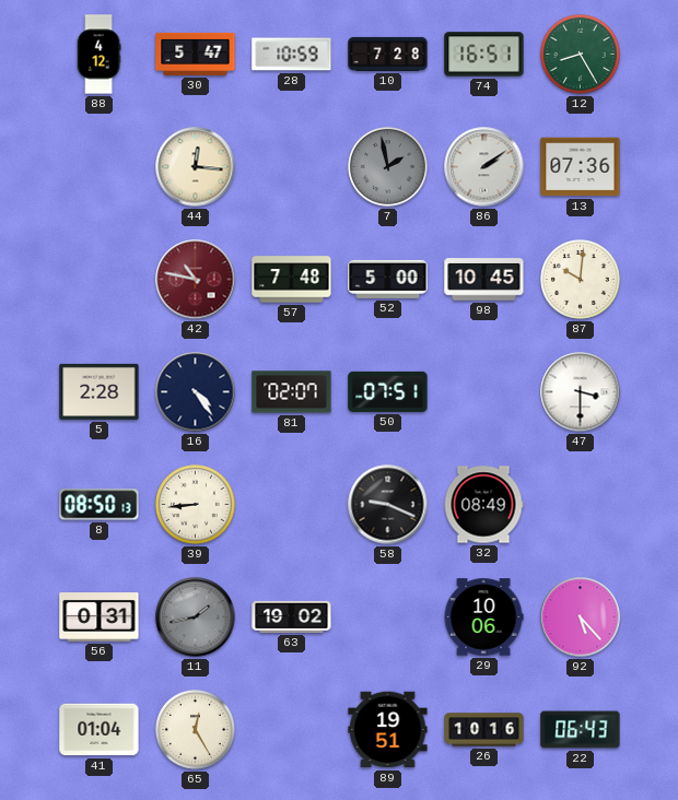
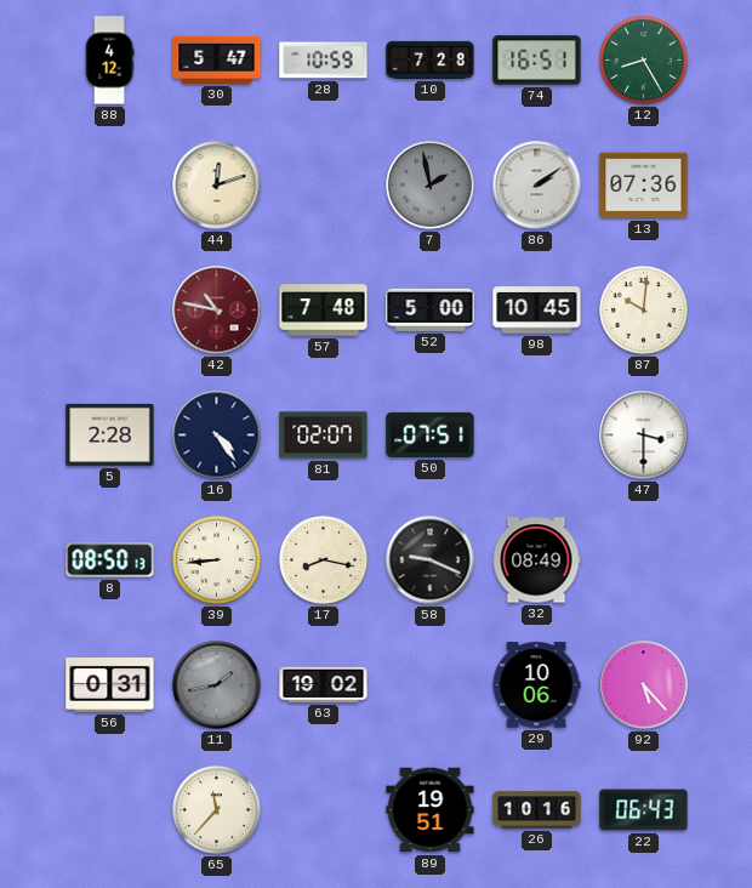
44: 12:16 -> 12:12
17: none -> 8:17
41: 01:04 -> none
65: 12:25 -> 11:37
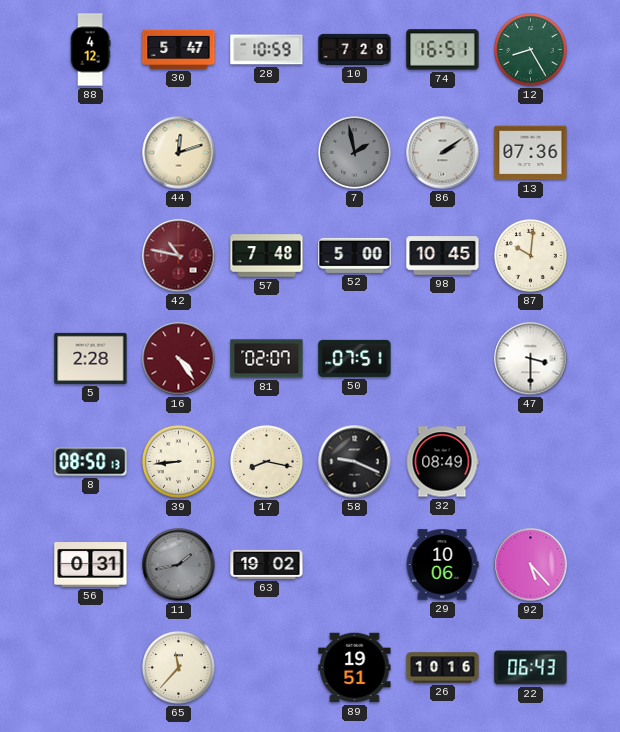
16 dial: navy -> burgundy
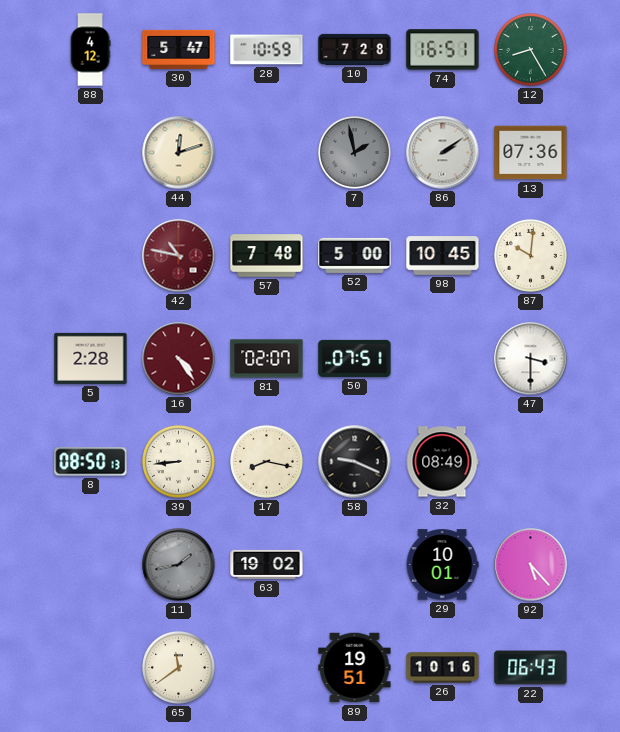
56: 0:31 -> none
29: 10:06 -> 10:01
65: 11:37 -> 11:39
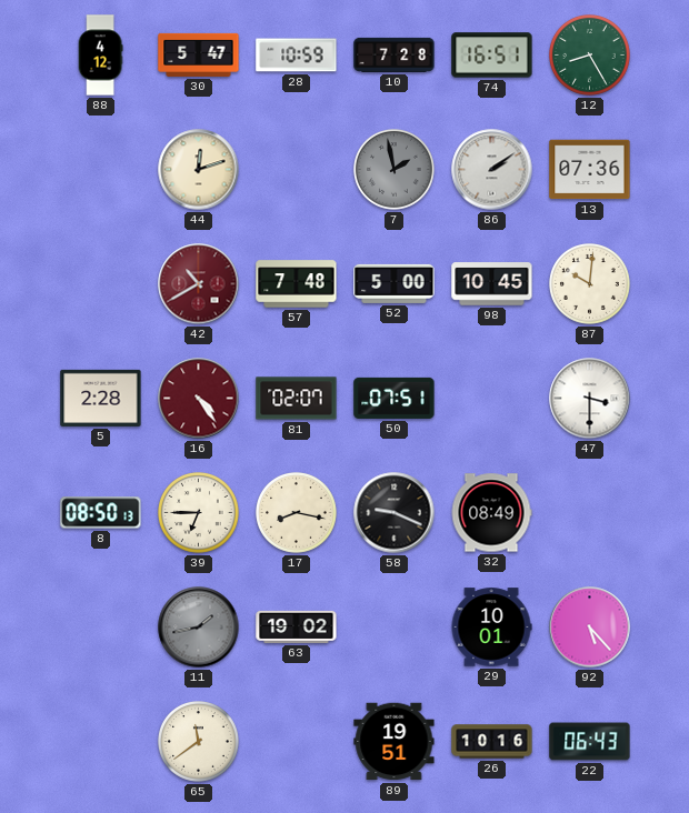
42: 10:47 -> 10:40
39: 8:44 -> 6:45
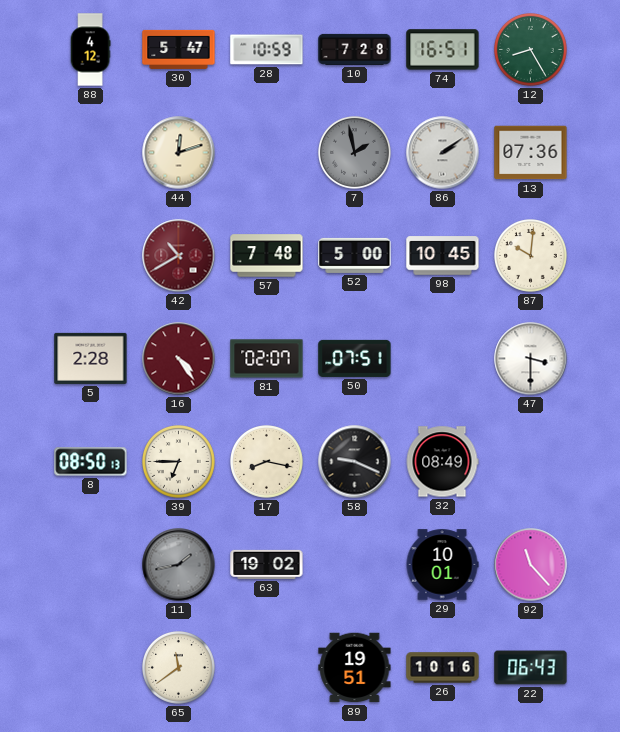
92: 5:23 -> 11:23
